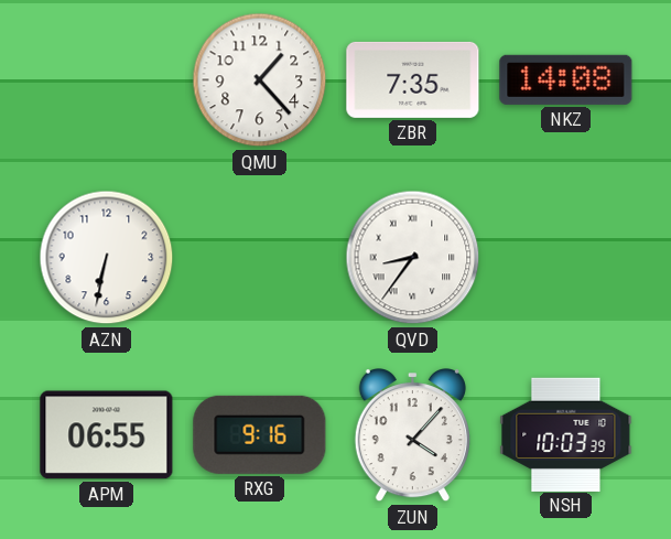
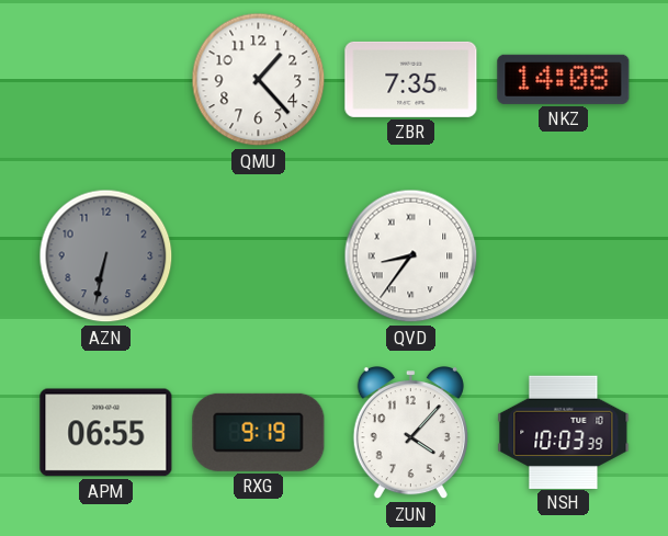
AZN dial: white -> grey
RXG: 9:16 -> 9:19
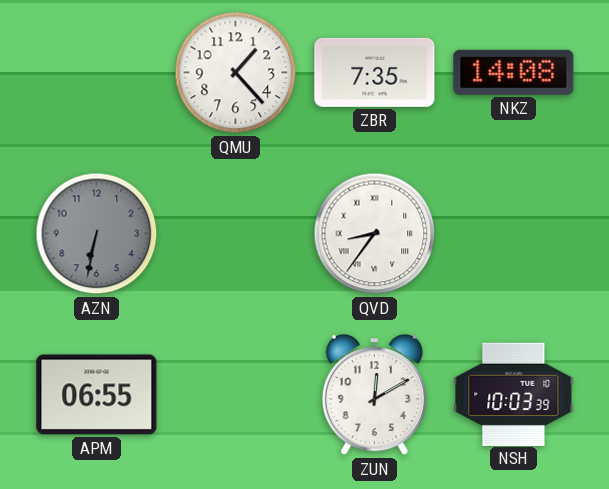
RXG: 9:19 -> none
ZUN: 4:07 -> 12:10
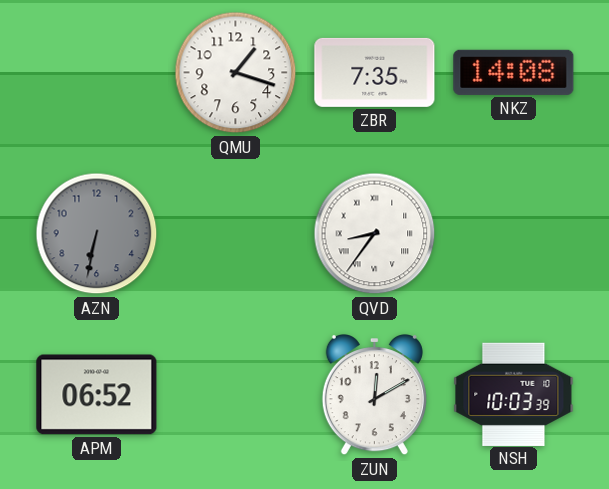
QMU: 1:23 -> 1:18
APM: 06:55 -> 06:52
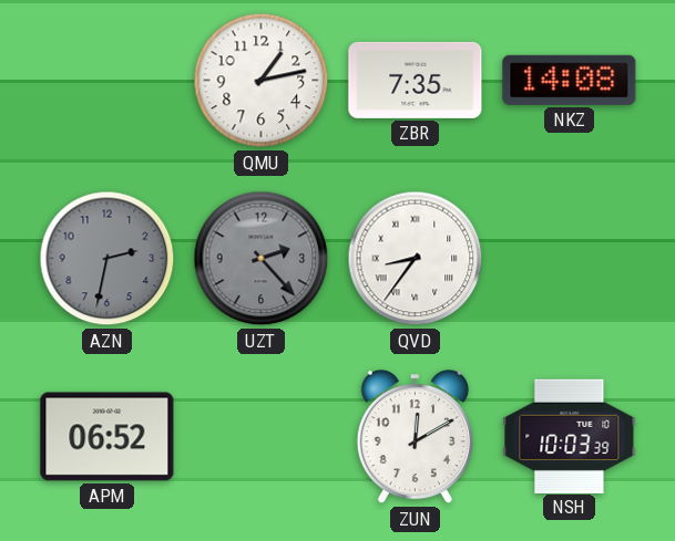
QMU: 1:18 -> 1:13
AZN: 6:32 -> 2:32
UZT: none -> 2:23
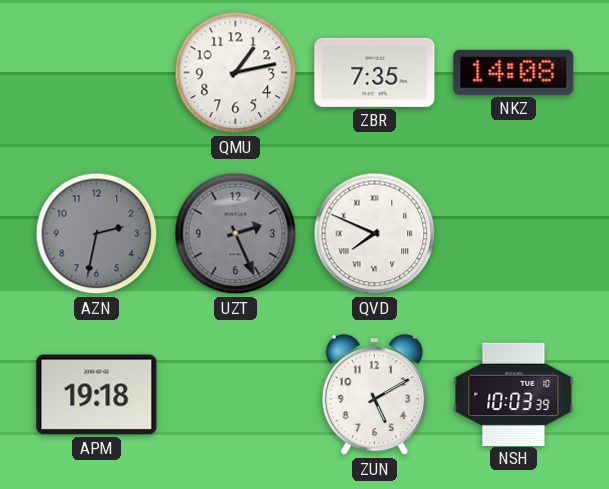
UZT: 2:23 -> 2:26
QVD: 8:36 -> 7:49
APM: 06:52 -> 19:18
ZUN: 12:10 -> 5:10
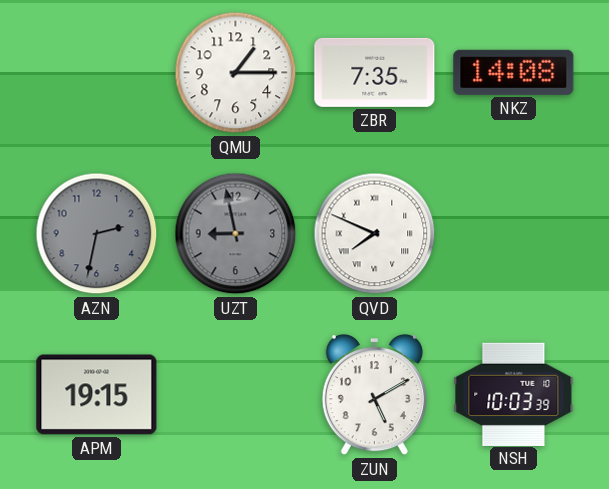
QMU: 1:13 -> 1:15
UZT: 2:26 -> 8:58
APM: 19:18 -> 19:15
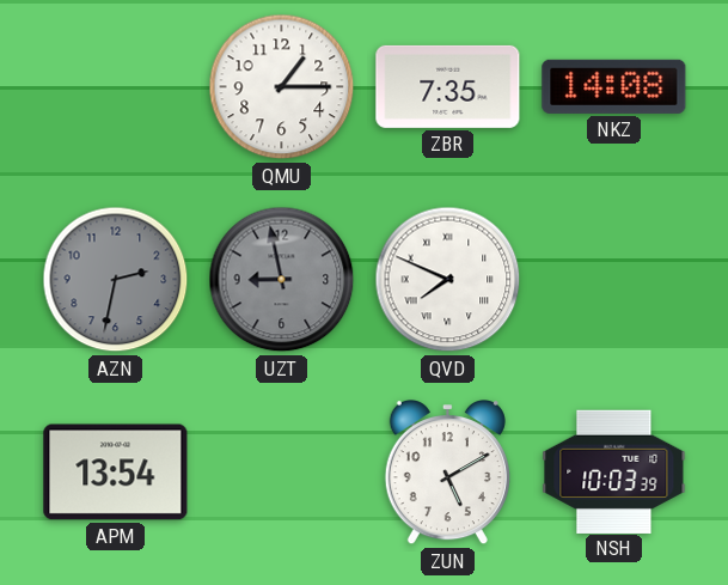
APM: 19:15 -> 13:54
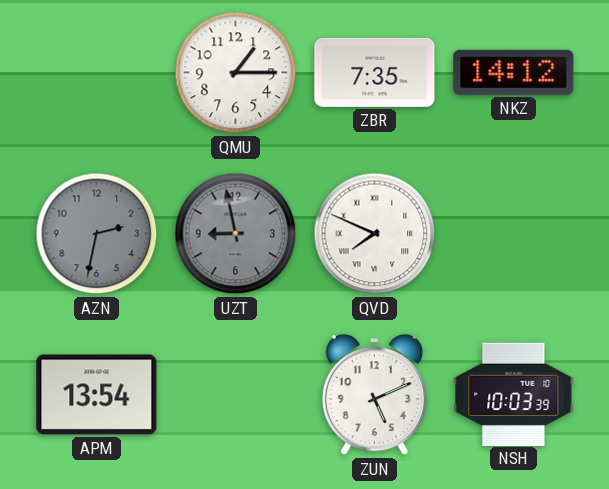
NKZ: 14:08 -> 14:12
ZUN: 5:10 -> 5:11
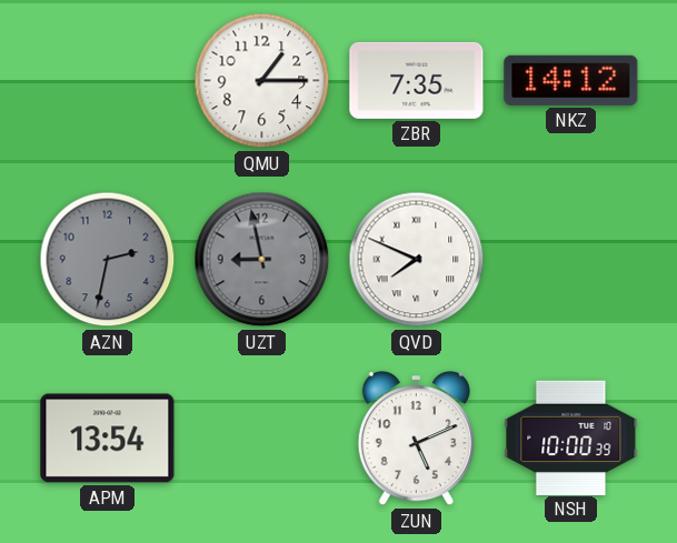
NSH: 10:03 -> 10:00
